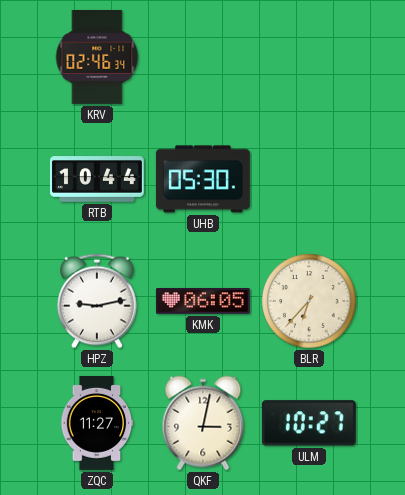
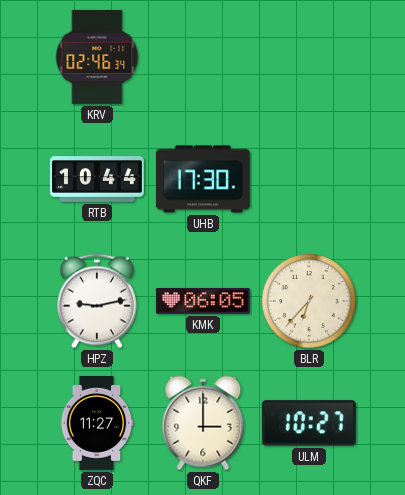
UHB: 05:30 -> 17:30
QKF: 3:02 -> 3:00
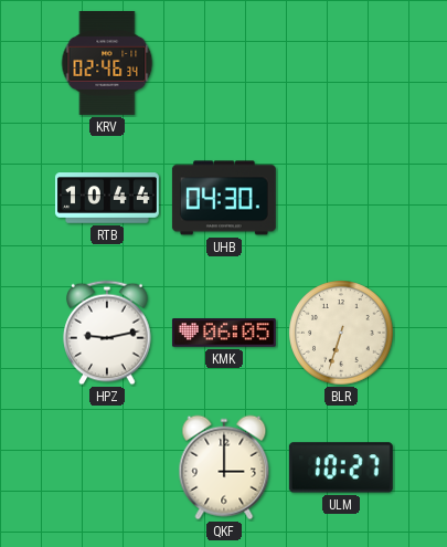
UHB: 17:30 -> 04:30
BLR: 6:37 -> 6:33
ZQC: 11:27 -> none
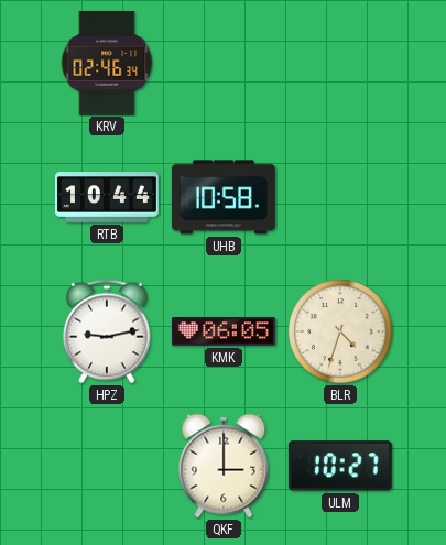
UHB: 04:30 -> 10:58
BLR: 6:33 -> 4:33
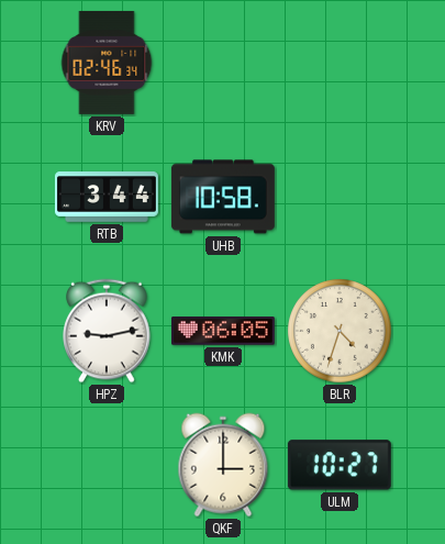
RTB: 10:44 -> 3:44
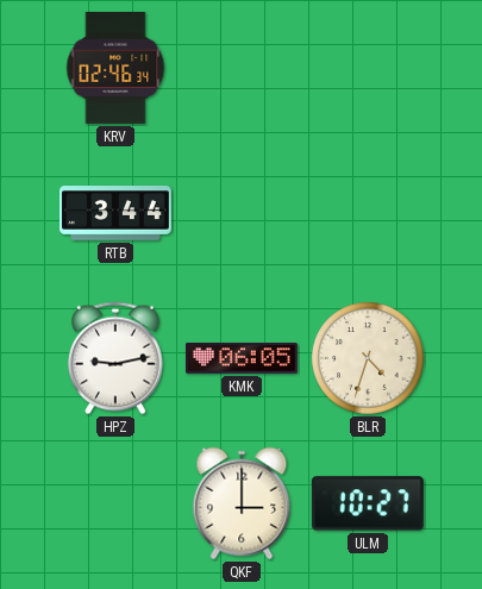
UHB: 10:58 -> none
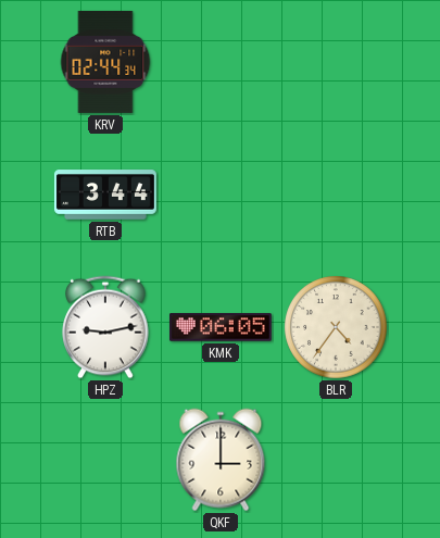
KRV: 02:46 -> 02:44
BLR: 4:33 -> 4:36
ULM: 10:27 -> none
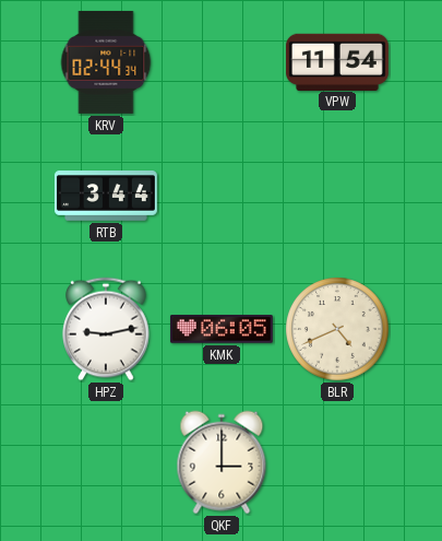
VPW: none -> 11:54
BLR: 4:36 -> 4:41
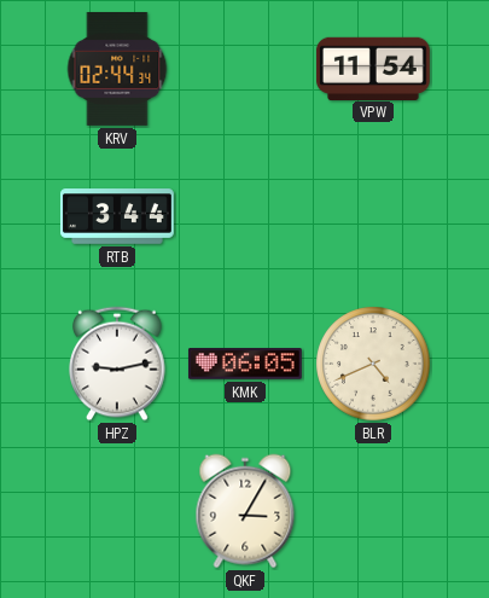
QKF: 3:00 -> 3:05
